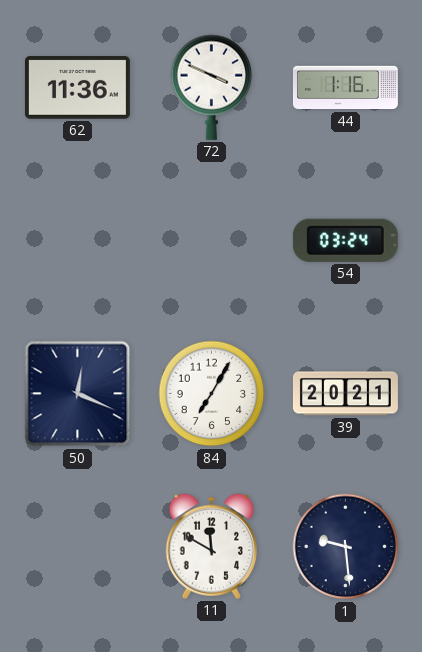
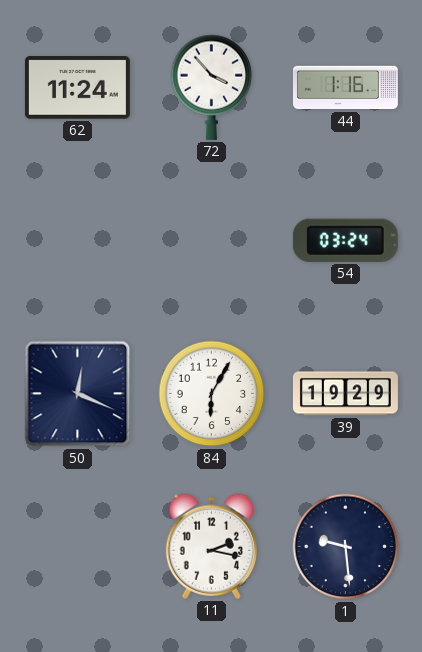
62: 11:36 -> 11:24
72: 3:49 -> 3:53
84: 7:05 -> 6:05
39: 20:21 -> 19:29
11: 11:50 -> 2:17
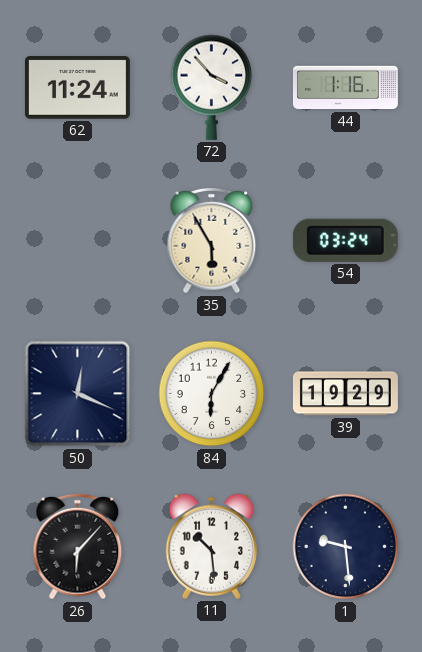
35: none -> 5:55
26: none -> 6:07
11: 2:17 -> 10:29
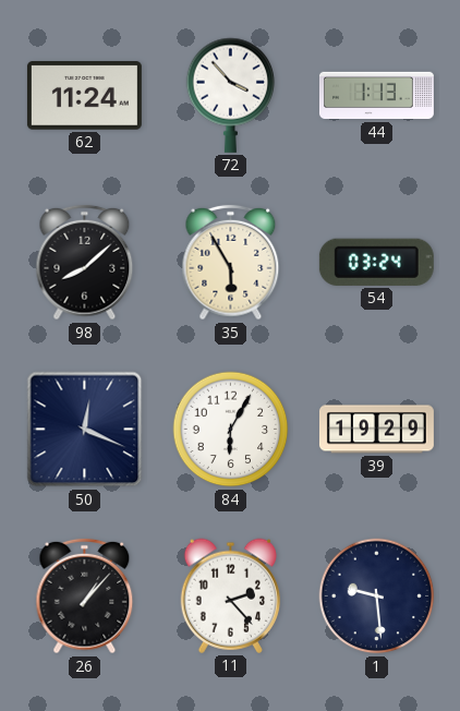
44: 1:16 -> 1:13
98: none -> 8:08
26: 6:07 -> 1:07
11: 10:29 -> 2:23
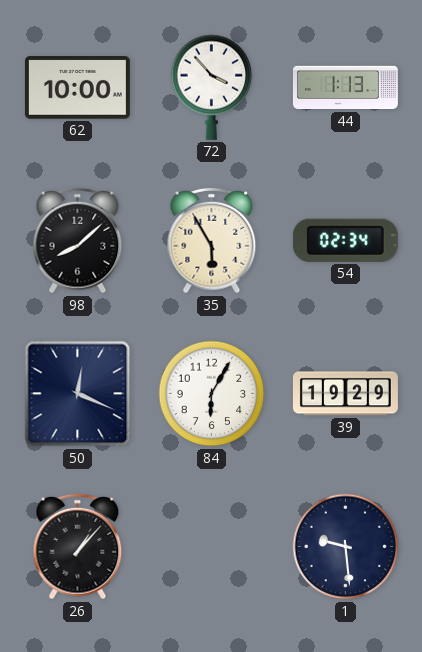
62: 11:24 -> 10:00
54: 03:24 -> 02:34
11: 2:23 -> none
